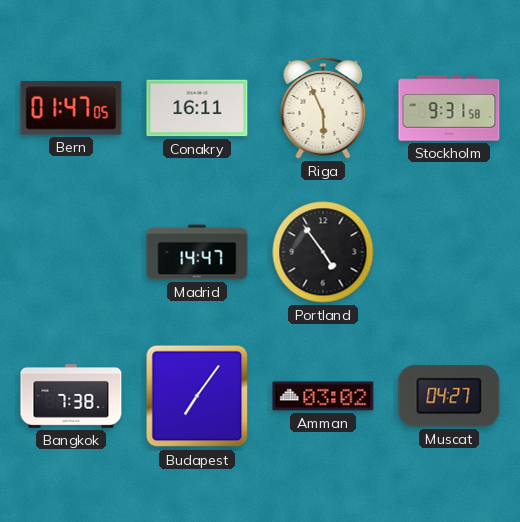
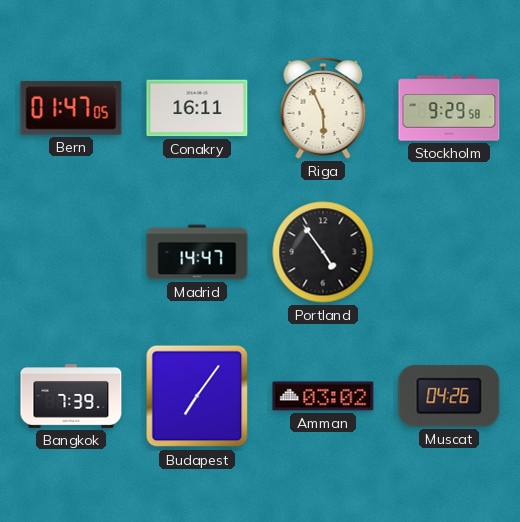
Stockholm: 9:31 -> 9:29
Bangkok: 7:38 -> 7:39
Muscat: 04:27 -> 04:26
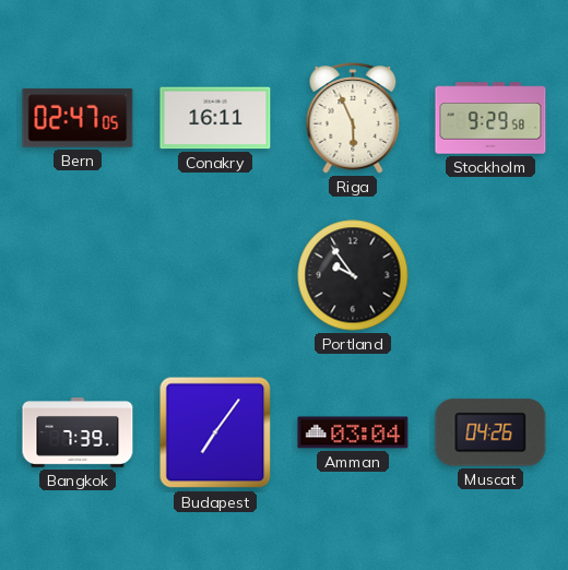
Bern: 01:47 -> 02:47
Madrid: 14:47 -> none
Portland: 4:54 -> 9:54
Amman: 03:02 -> 03:04
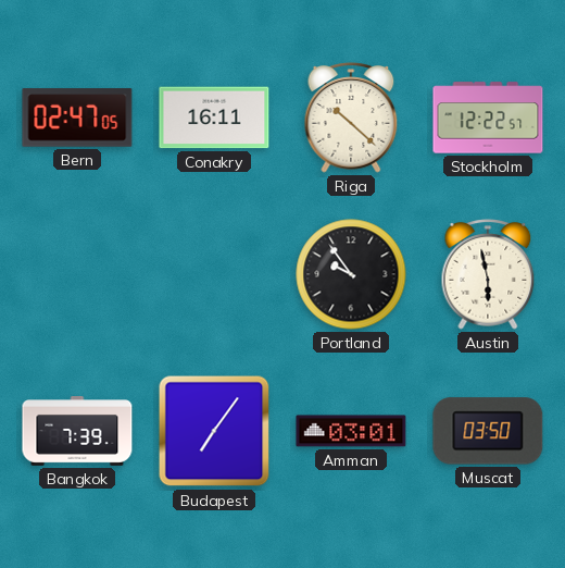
Riga: 5:56 -> 10:22
Stockholm: 9:29 -> 12:22
Austin: none -> 5:58
Amman: 03:04 -> 03:01
Muscat: 04:26 -> 03:50
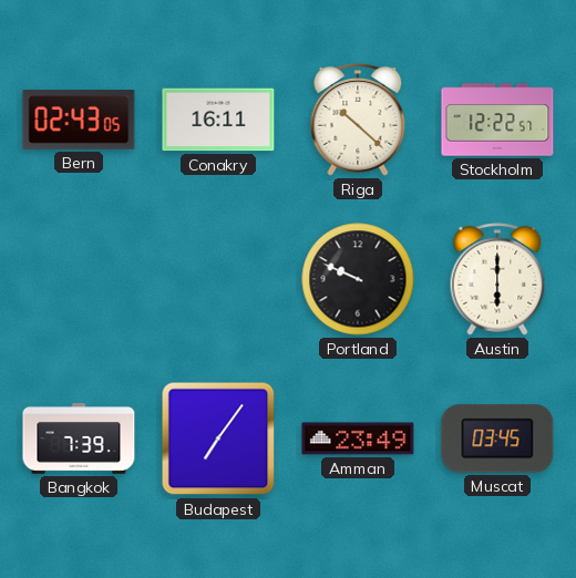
Bern: 02:47 -> 02:43
Portland: 9:54 -> 9:49
Austin: 5:58 -> 6:00
Amman: 03:01 -> 23:49
Muscat: 03:50 -> 03:45
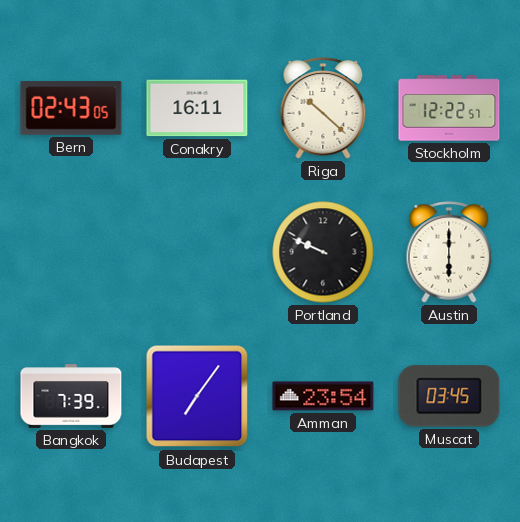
Amman: 23:49 -> 23:54
